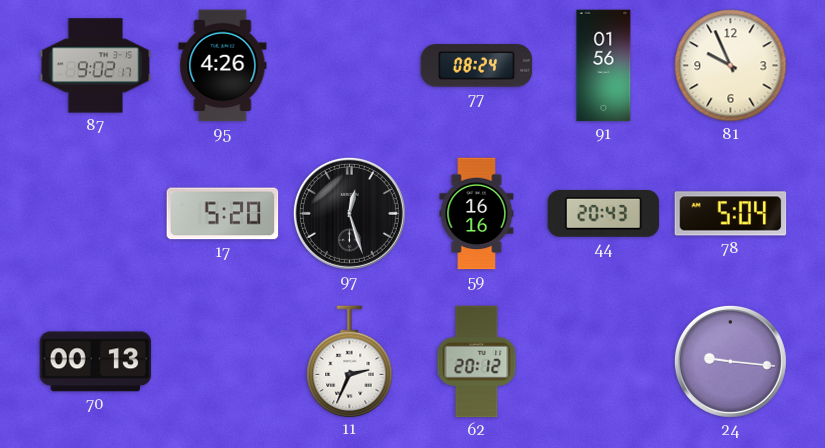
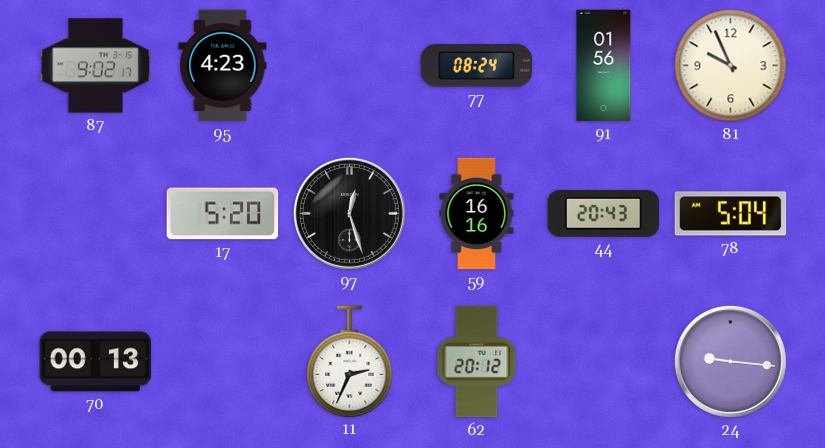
95: 4:26 -> 4:23
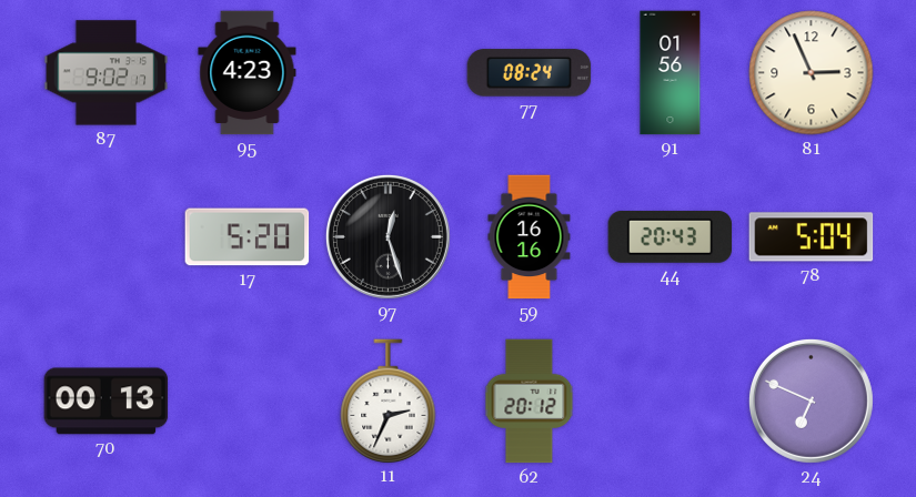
81: 9:56 -> 2:56
24: 9:16 -> 6:49
